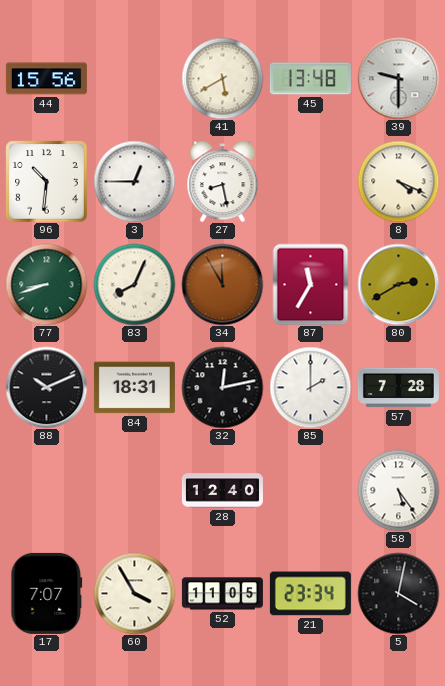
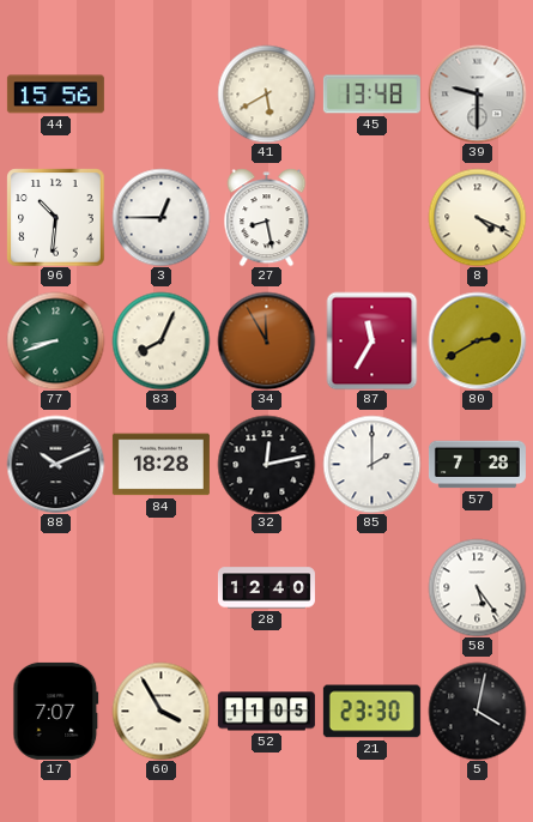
84: 18:31 -> 18:28
21: 23:34 -> 23:30
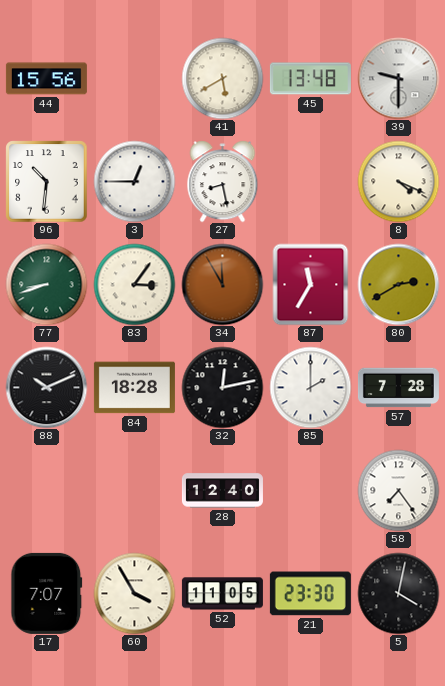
83: 8:04 -> 3:06
58: 5:24 -> 7:24
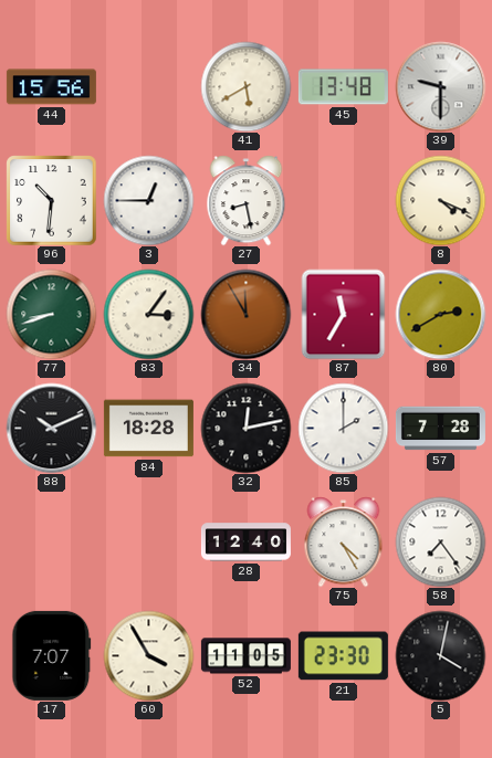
75: none -> 4:25
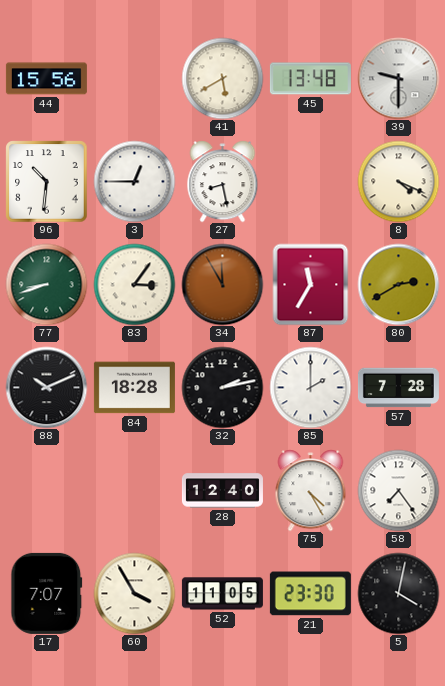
32: 12:13 -> 2:13
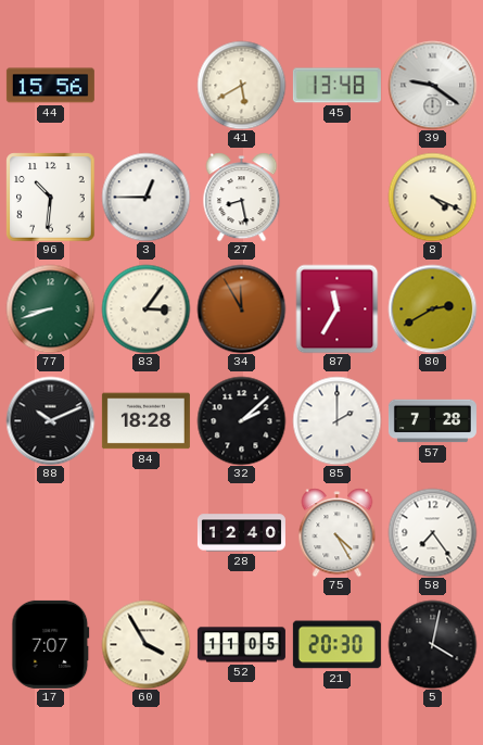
39: 9:30 -> 9:21
32: 2:13 -> 2:08
21: 23:30 -> 20:30
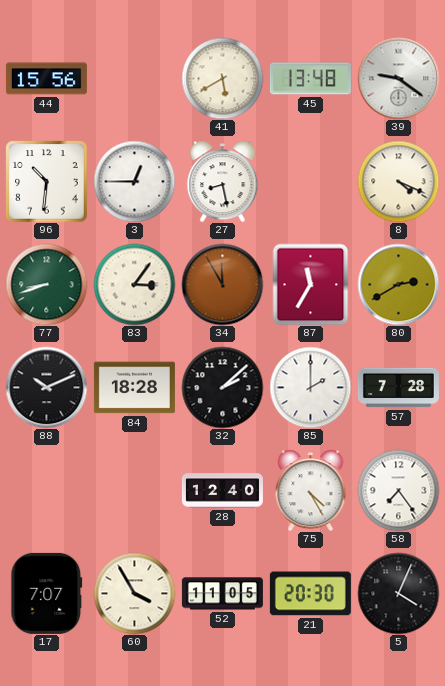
5: 4:02 -> 4:04
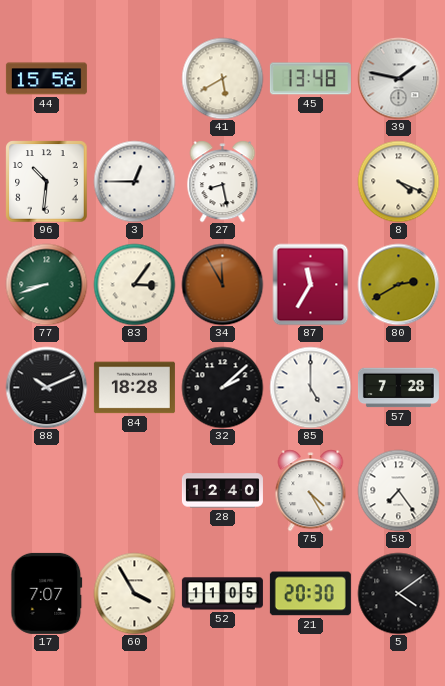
39: 9:21 -> 1:47
85: 2:00 -> 5:00
5: 4:04 -> 4:09
